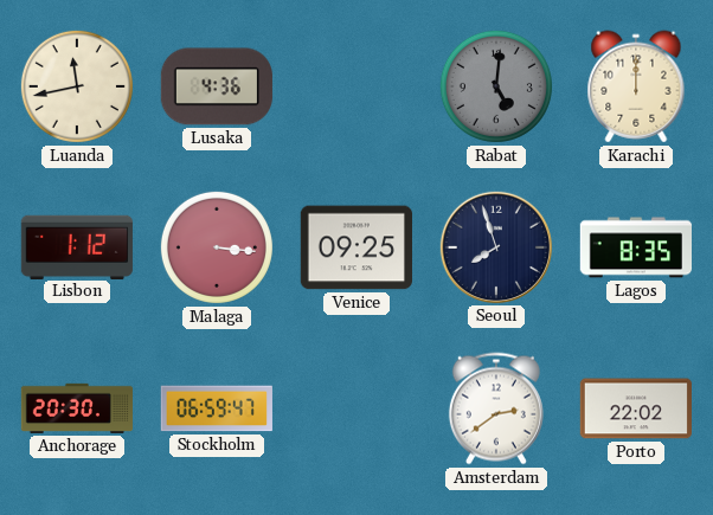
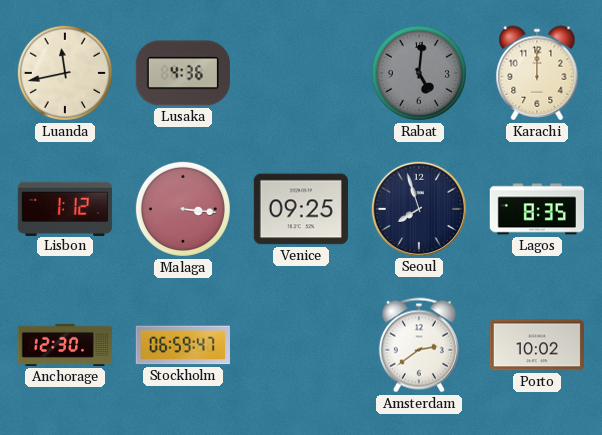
Anchorage: 20:30 -> 12:30
Porto: 22:02 -> 10:02
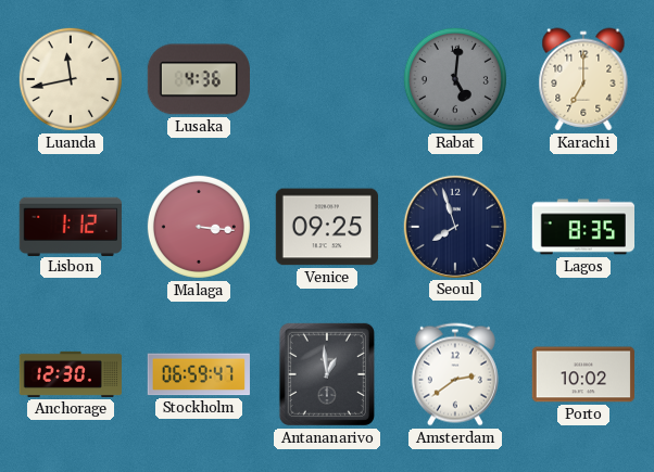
Karachi: 12:00 -> 7:00
Antananarivo: none -> 12:59
